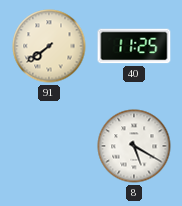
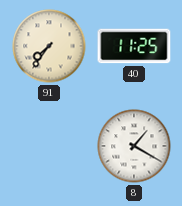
91: 7:39 -> 7:36
8: 5:20 -> 1:20
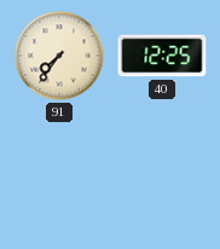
40: 11:25 -> 12:25
8: 1:20 -> none
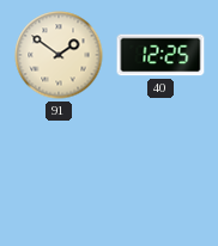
91: 7:36 -> 1:51
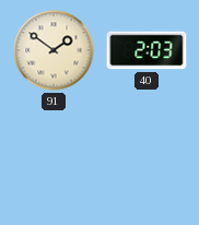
40: 12:25 -> 2:03
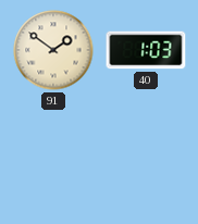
40: 2:03 -> 1:03
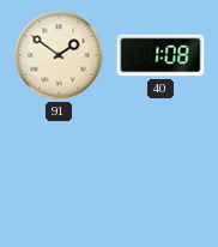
40: 1:03 -> 1:08
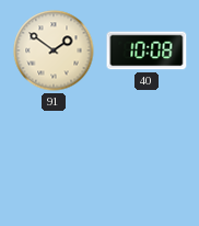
40: 1:08 -> 10:08
